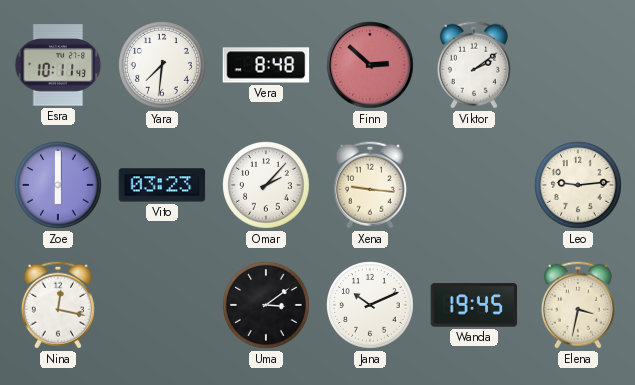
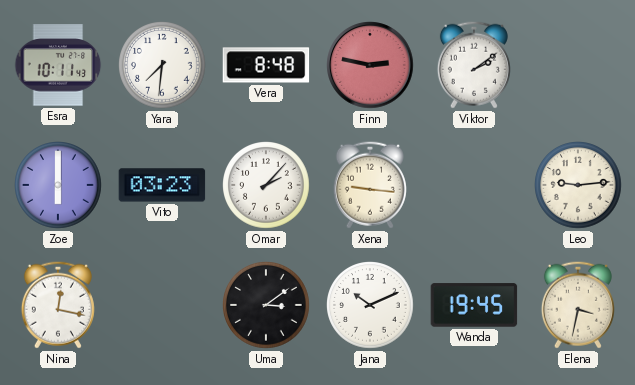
Finn: 2:52 -> 2:47
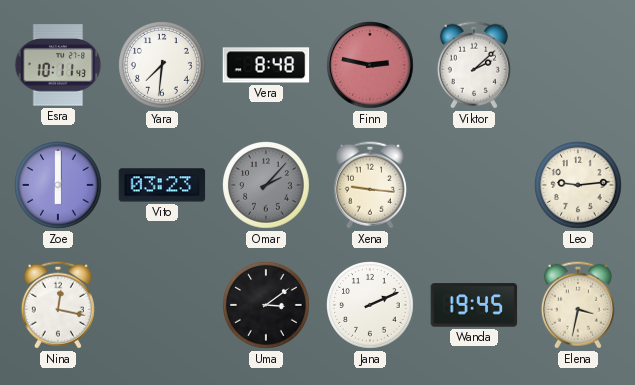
Viktor: 2:09 -> 2:08
Omar dial: white -> grey
Jana: 10:11 -> 2:11
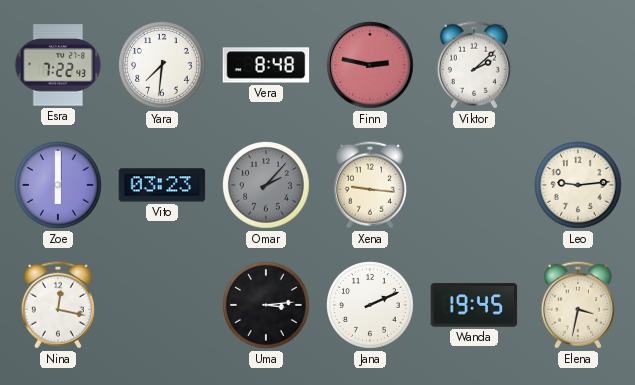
Esra: 10:11 -> 7:22
Uma: 3:09 -> 3:14
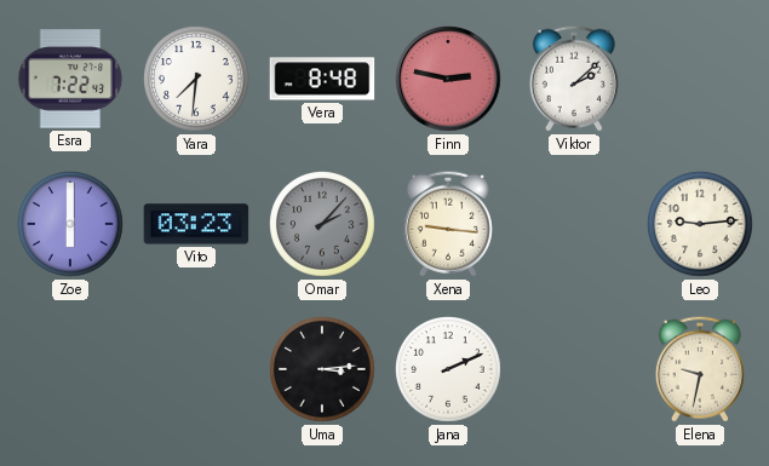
Nina: 12:17 -> none
Wanda: 19:45 -> none
Elena: 3:32 -> 9:32
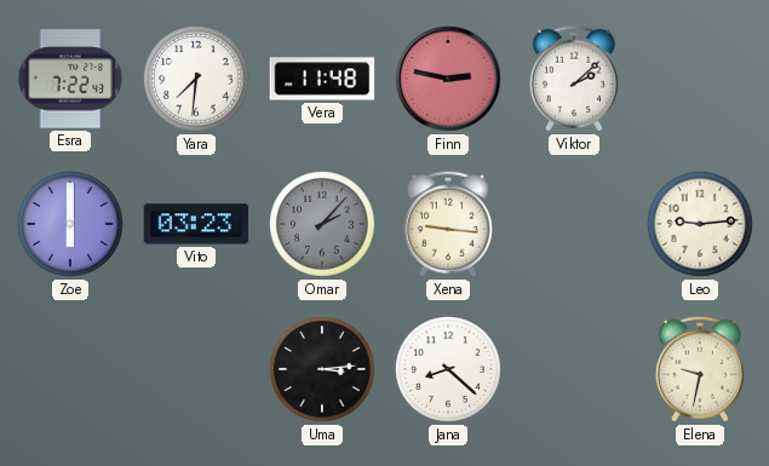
Vera: 8:48 -> 11:48
Jana: 2:11 -> 8:22
